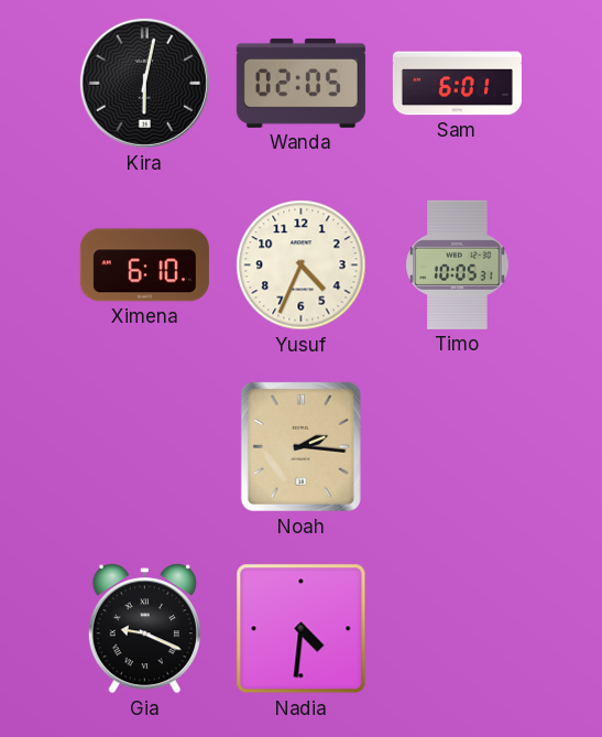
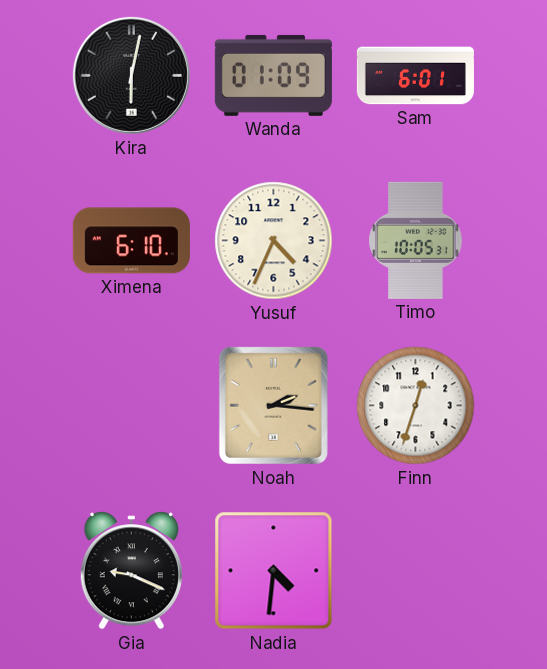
Wanda: 02:05 -> 01:09
Finn: none -> 12:33
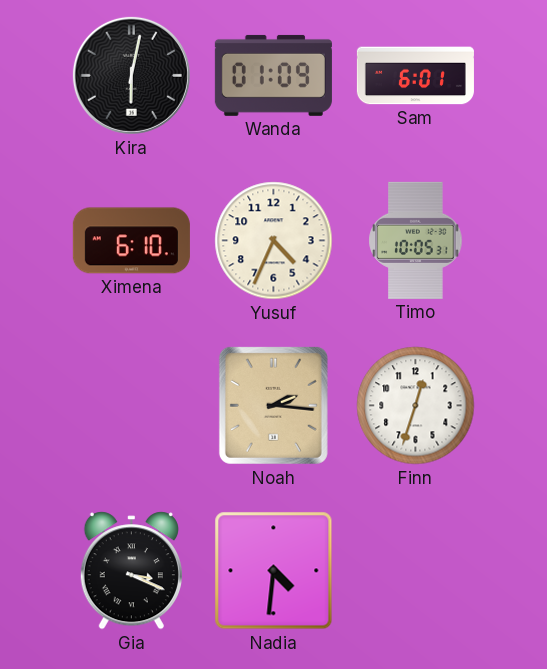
Gia: 9:19 -> 3:19
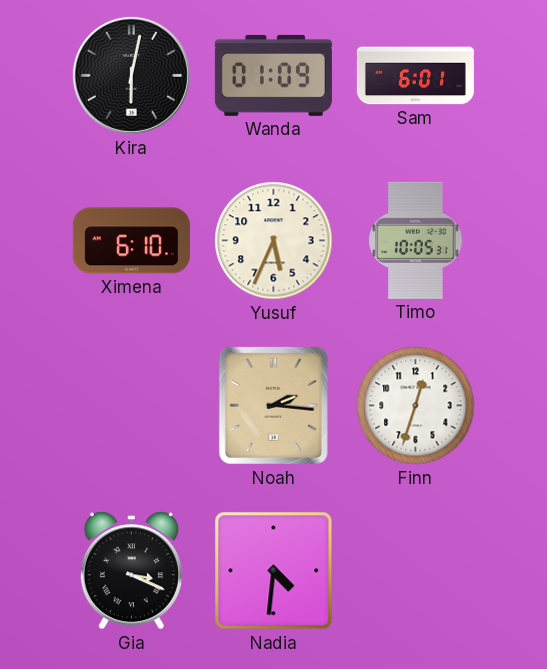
Yusuf: 4:34 -> 5:34
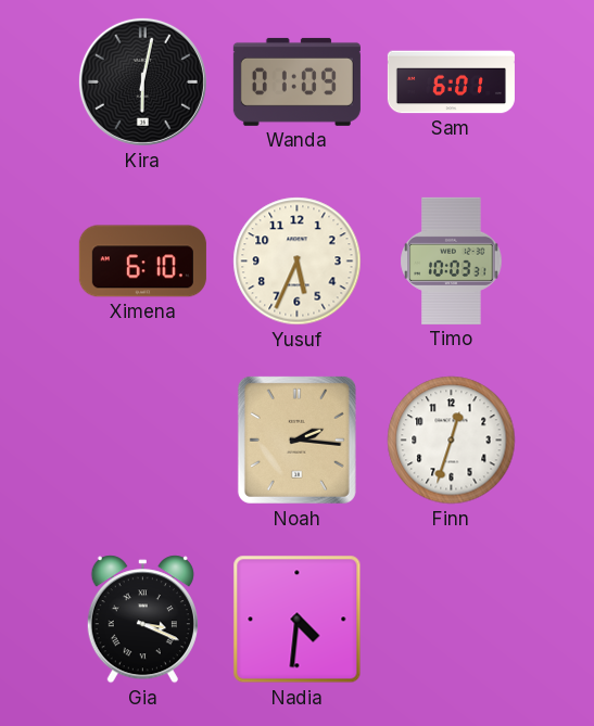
Timo: 10:05 -> 10:03
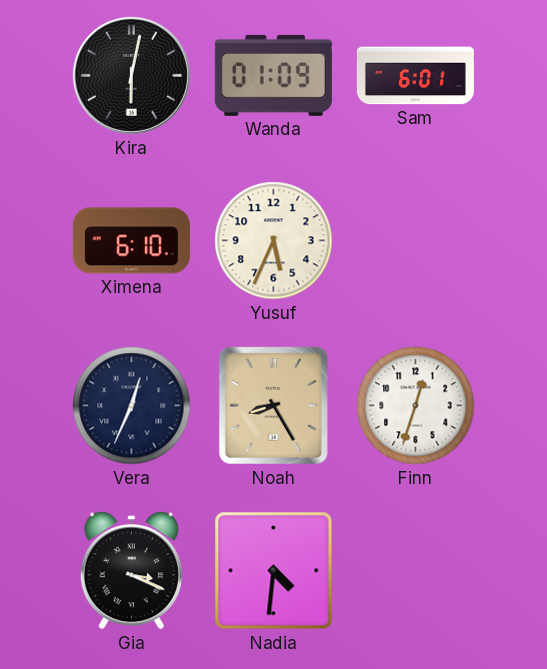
Timo: 10:03 -> none
Vera: none -> 12:34
Noah: 2:16 -> 8:25
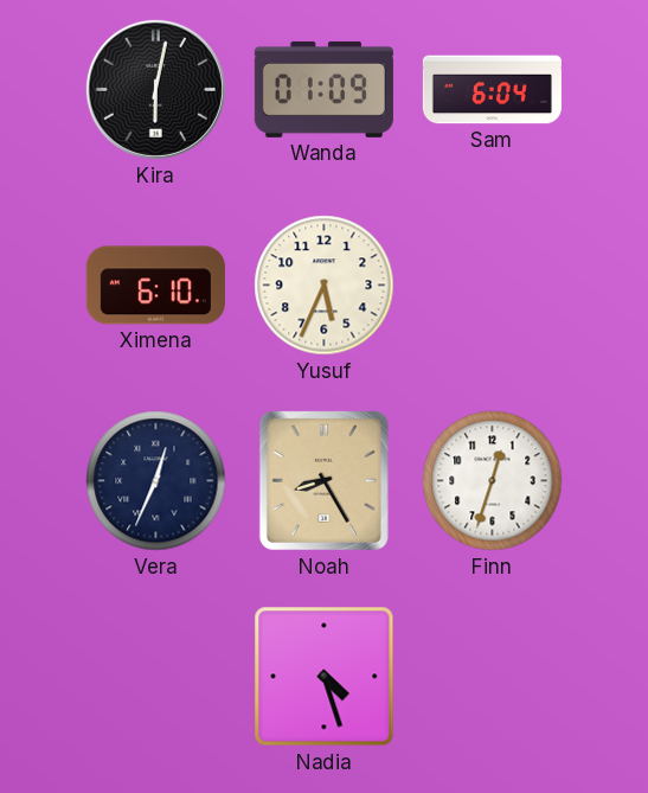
Sam: 6:01 -> 6:04
Gia: 3:19 -> none
Nadia: 4:31 -> 4:27
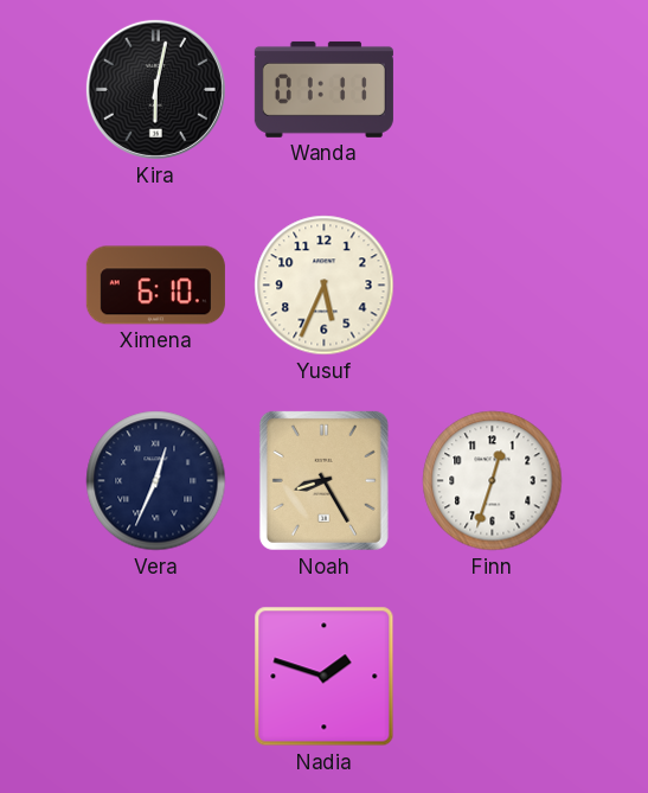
Wanda: 01:09 -> 01:11
Sam: 6:04 -> none
Nadia: 4:27 -> 1:48
